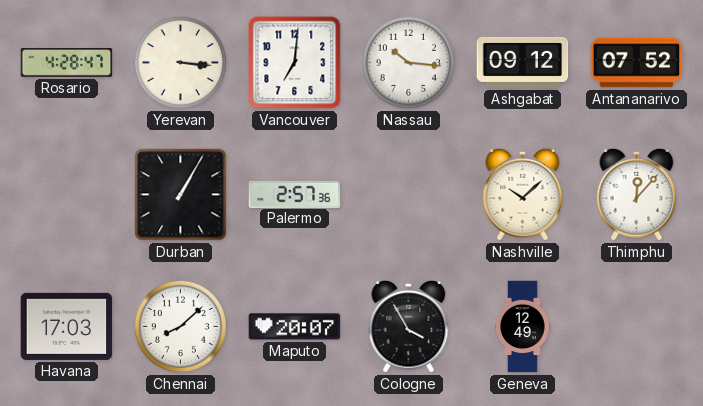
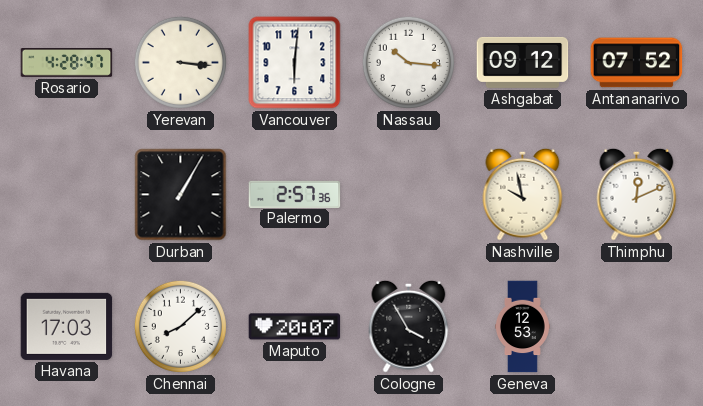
Vancouver: 7:01 -> 6:01
Nashville: 10:08 -> 9:58
Thimphu: 12:07 -> 12:11
Geneva: 12:49 -> 12:53
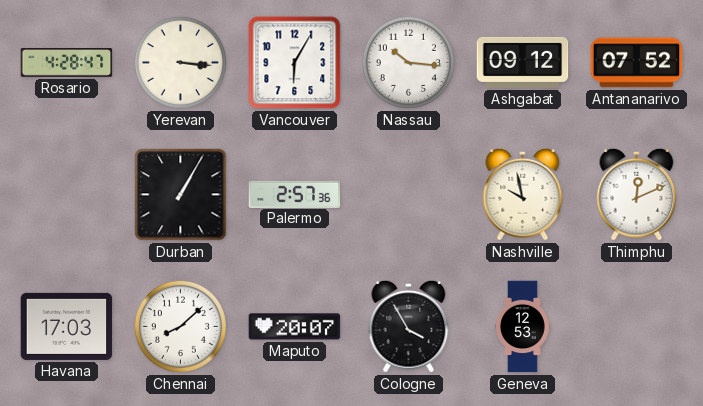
Vancouver: 6:01 -> 6:05
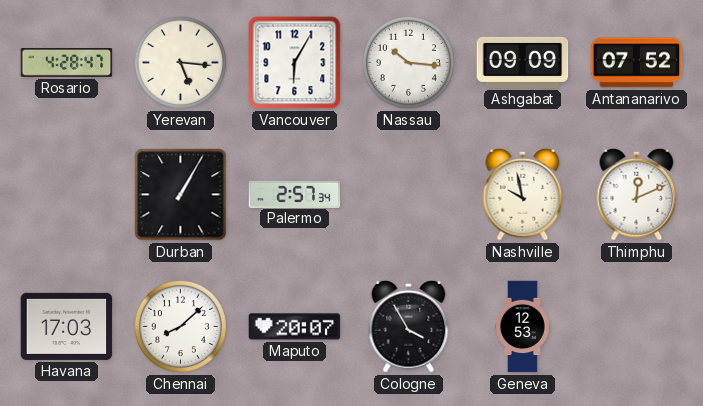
Yerevan: 3:16 -> 5:16
Ashgabat: 09:12 -> 09:09
Palermo: 2:57:36 -> 2:57:34
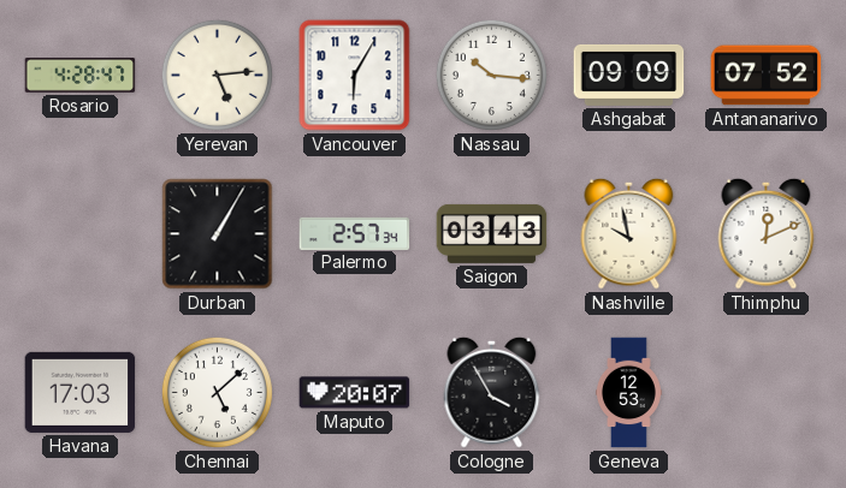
Yerevan: 5:16 -> 5:14
Saigon: none -> 03:43
Chennai: 8:08 -> 5:08
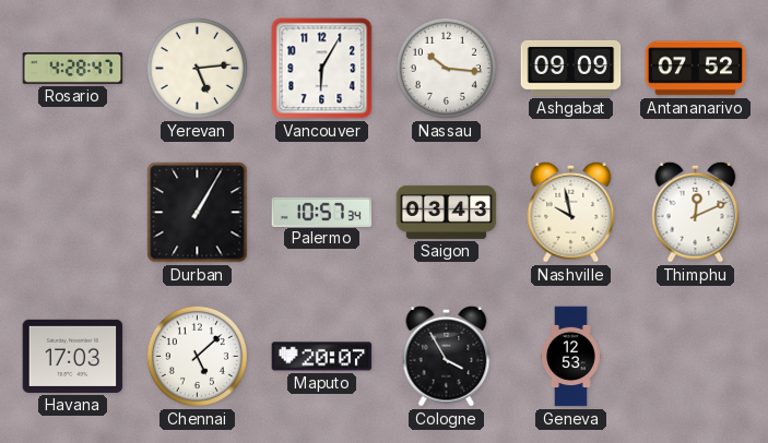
Palermo: 2:57 -> 10:57
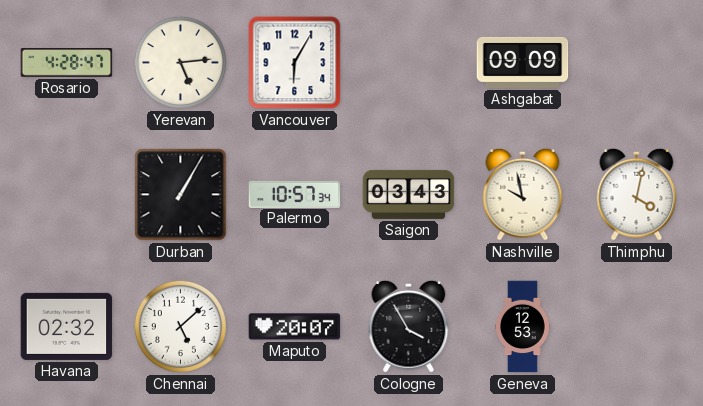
Nassau: 10:16 -> none
Antananarivo: 07:52 -> none
Thimphu: 12:11 -> 4:02
Havana: 17:03 -> 02:32
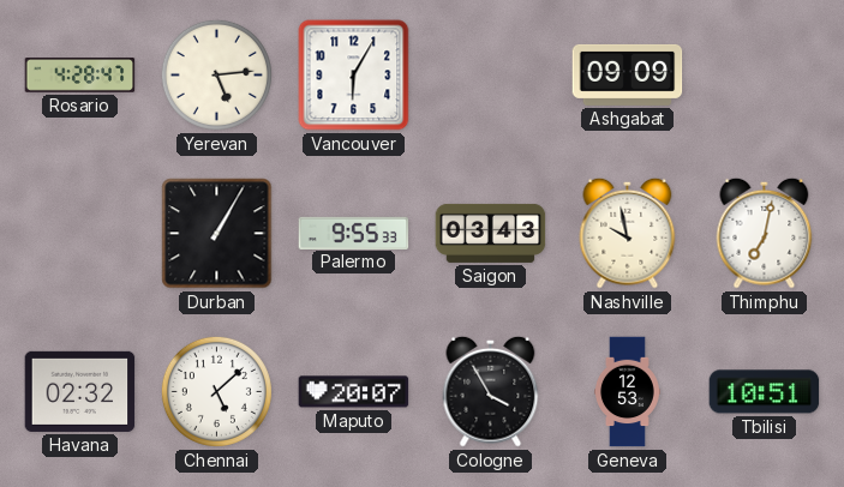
Palermo: 10:57 -> 9:55
Thimphu: 4:02 -> 7:02
Tbilisi: none -> 10:51
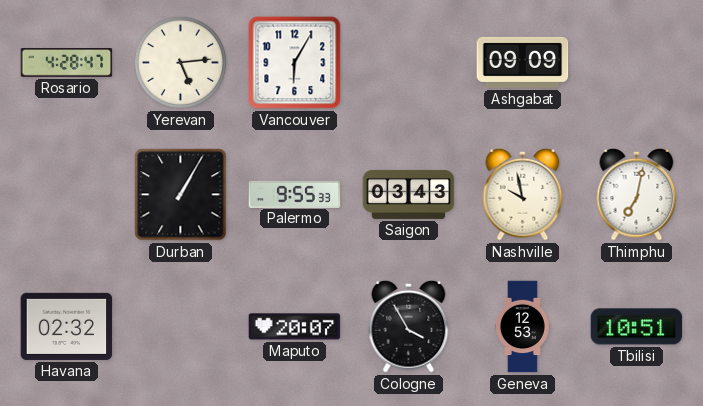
Chennai: 5:08 -> none
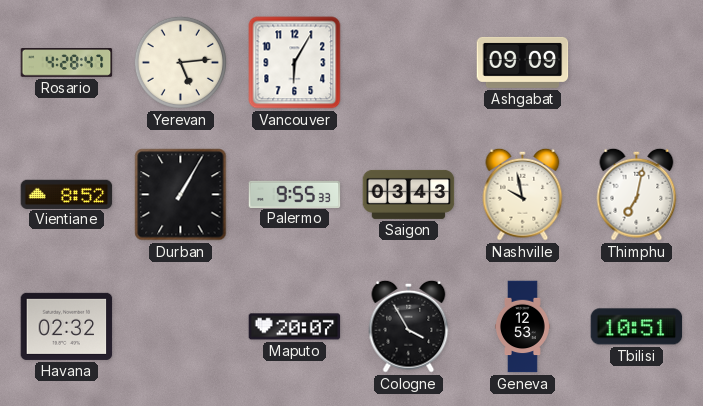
Vientiane: none -> 8:52
